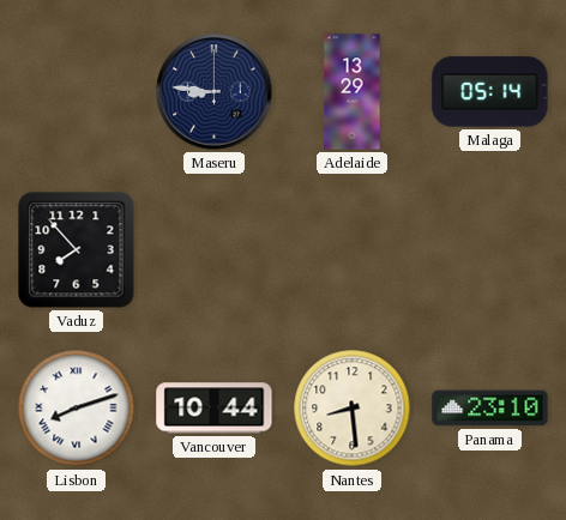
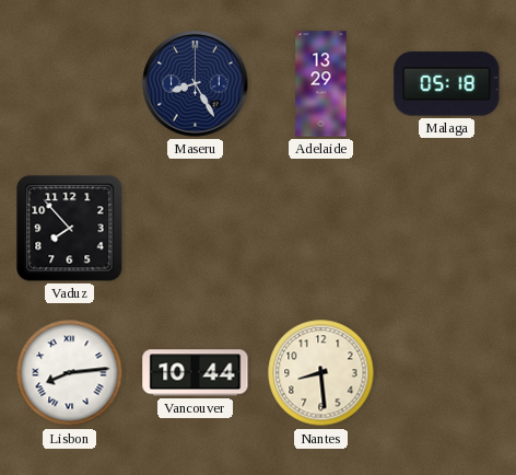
Maseru: 8:46 -> 8:25
Malaga: 05:14 -> 05:18
Lisbon: 8:12 -> 8:14
Panama: 23:10 -> none
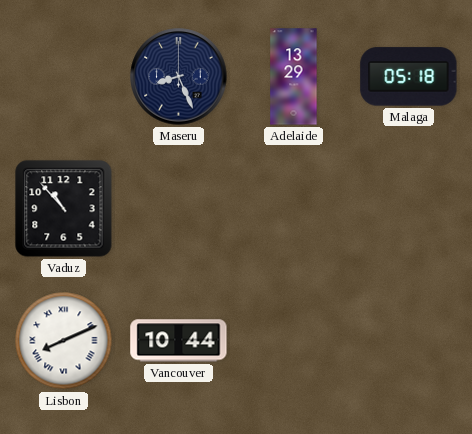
Maseru: 8:25 -> 8:26
Vaduz: 7:53 -> 10:53
Lisbon: 8:14 -> 8:11
Nantes: 8:29 -> none
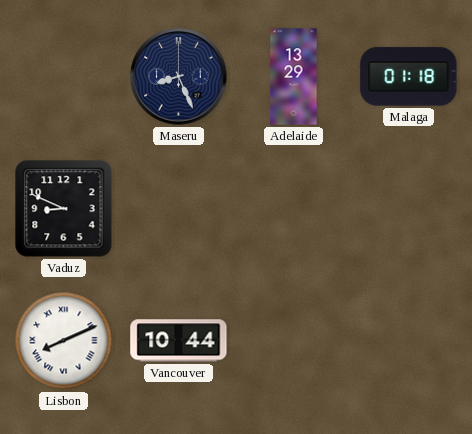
Malaga: 05:18 -> 01:18
Vaduz: 10:53 -> 8:49
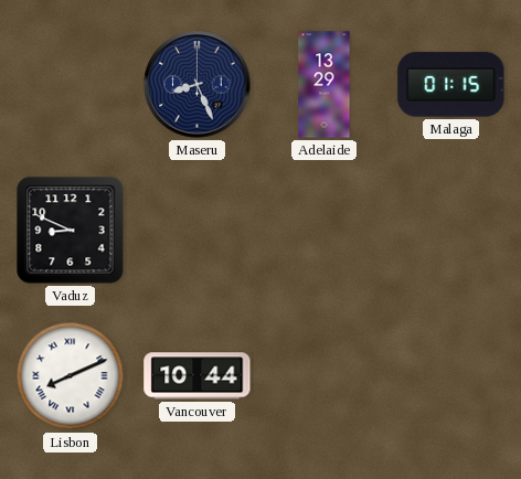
Malaga: 01:18 -> 01:15
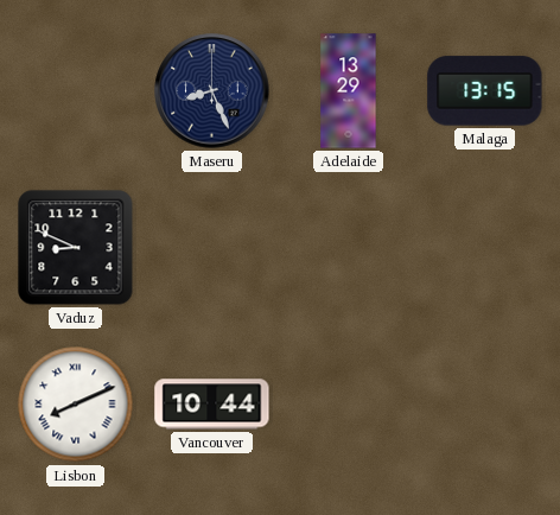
Malaga: 01:15 -> 13:15
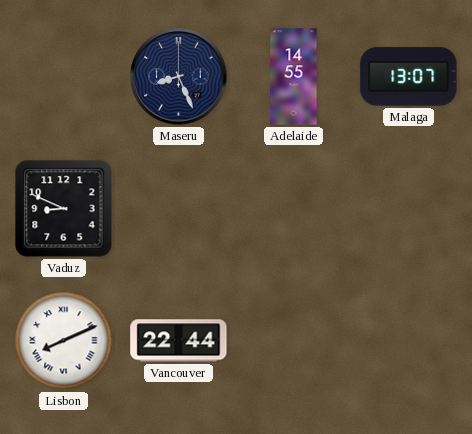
Adelaide: 13:29 -> 14:55
Malaga: 13:15 -> 13:07
Vancouver: 10:44 -> 22:44
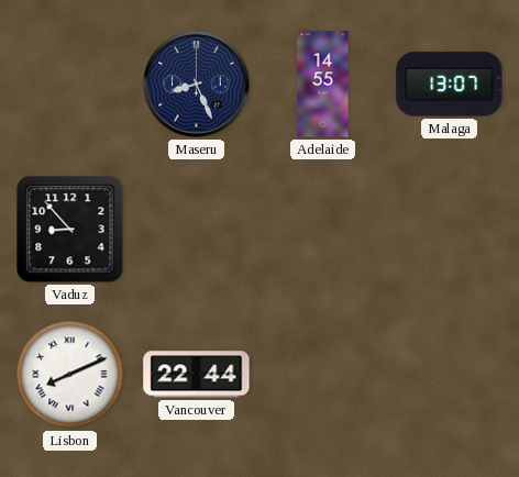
Vaduz: 8:49 -> 8:53
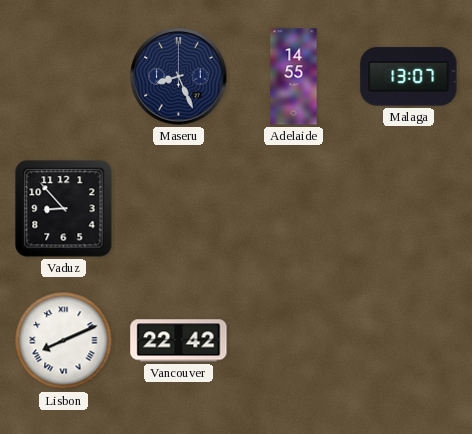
Vancouver: 22:44 -> 22:42
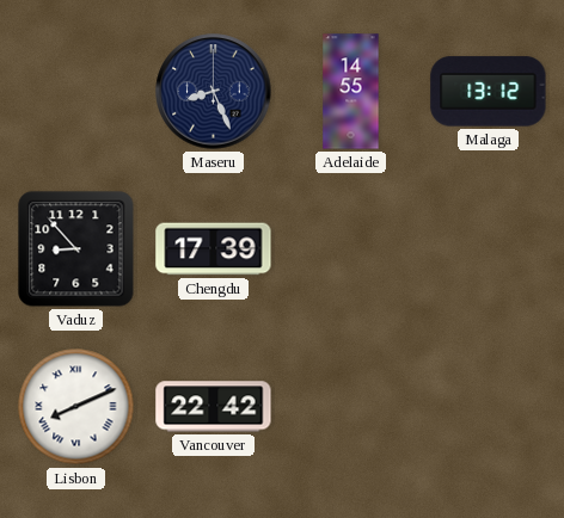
Malaga: 13:07 -> 13:12
Chengdu: none -> 17:39
